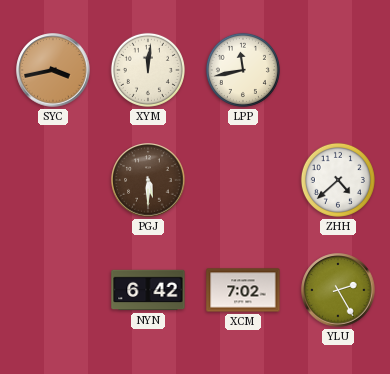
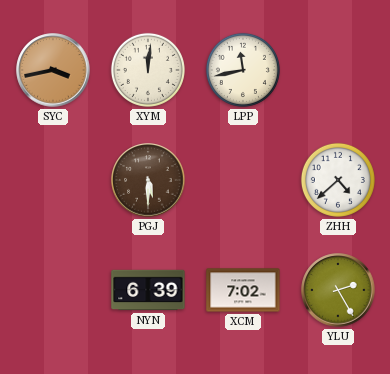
NYN: 6:42 -> 6:39
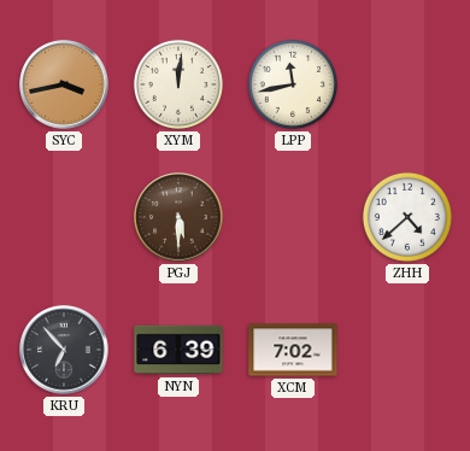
KRU: none -> 6:53
YLU: 2:25 -> none
